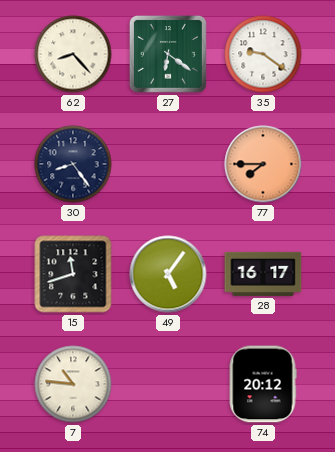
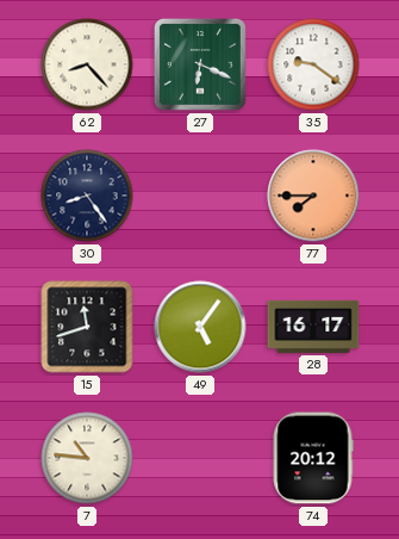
27: 6:21 -> 6:19
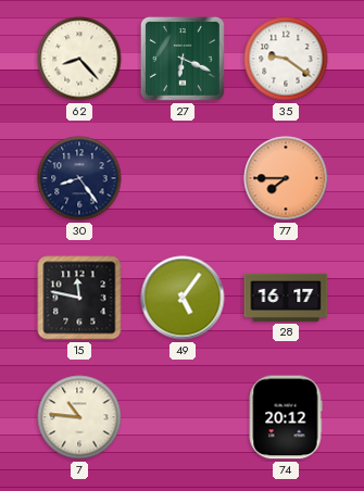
15: 11:42 -> 11:47
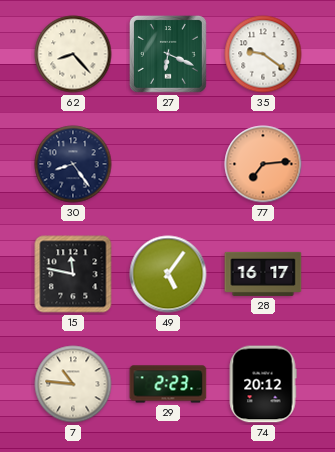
77: 7:45 -> 7:14
29: none -> 2:23
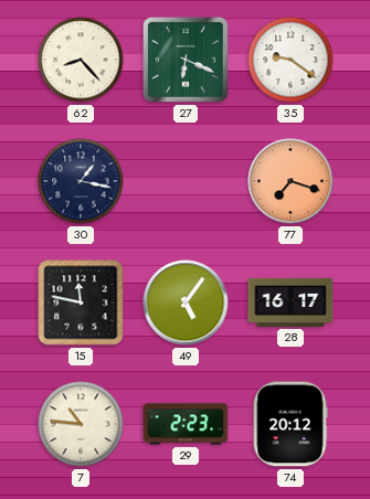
30: 8:24 -> 1:17
77: 7:14 -> 7:18
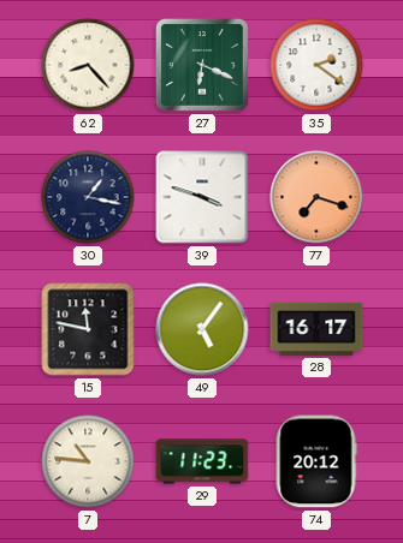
35: 9:21 -> 2:21
39: none -> 3:48
29: 2:23 -> 11:23
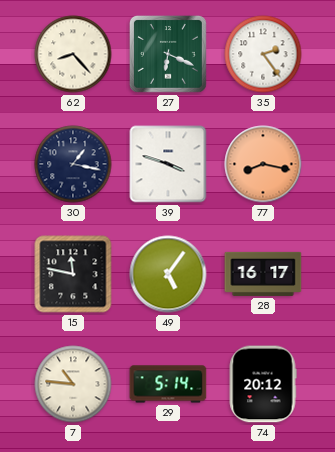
35: 2:21 -> 2:24
77: 7:18 -> 8:17
29: 11:23 -> 5:14
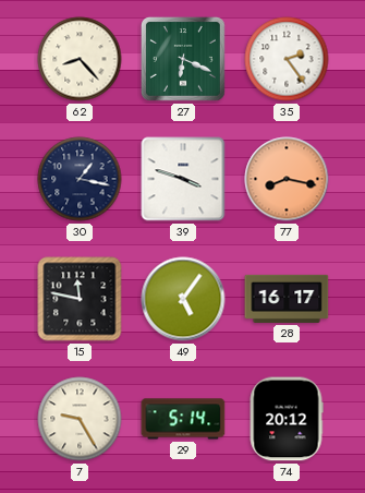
7: 10:46 -> 9:25
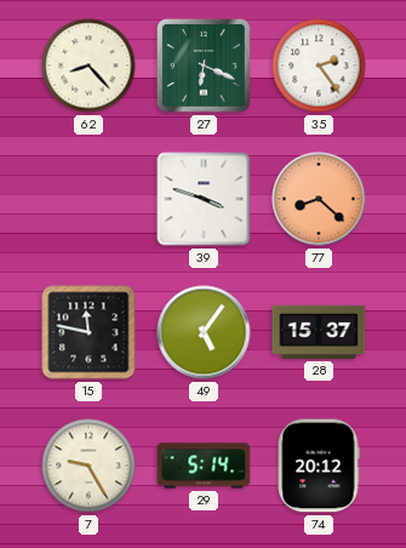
30: 1:17 -> none
77: 8:17 -> 8:22
28: 16:17 -> 15:37
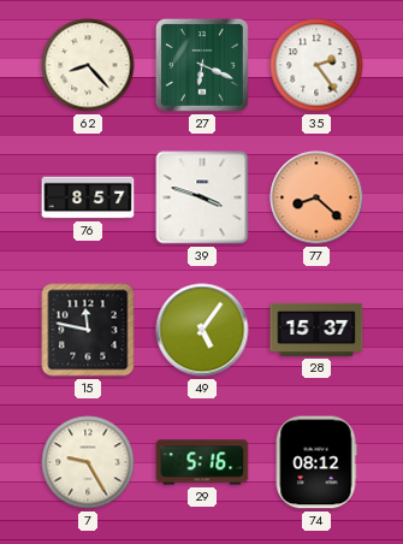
76: none -> 8:57
29: 5:14 -> 5:16
74: 20:12 -> 08:12
